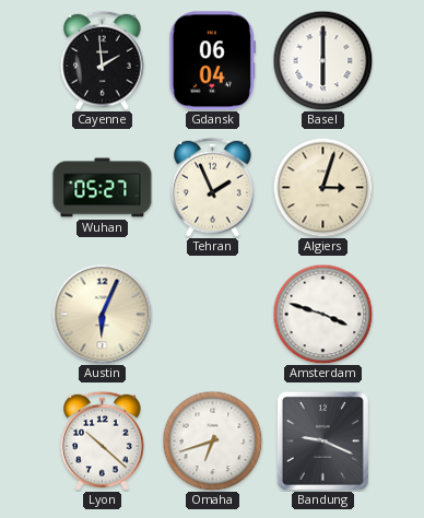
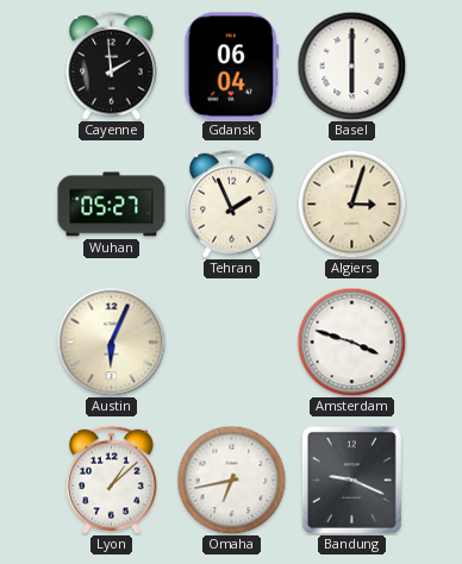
Lyon: 10:22 -> 1:08
Omaha: 6:42 -> 6:43
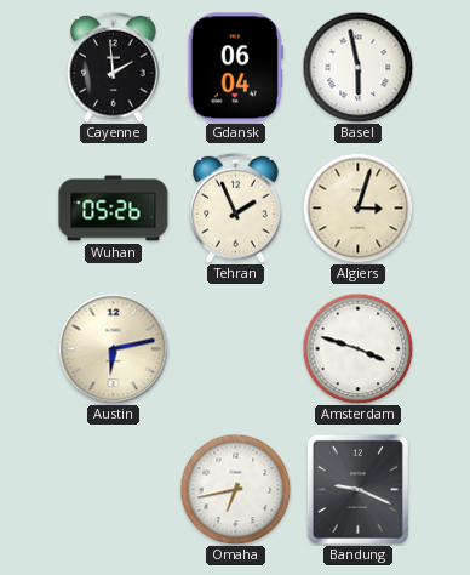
Basel: 6:00 -> 5:58
Wuhan: 05:27 -> 05:26
Austin: 6:04 -> 6:13
Lyon: 1:08 -> none
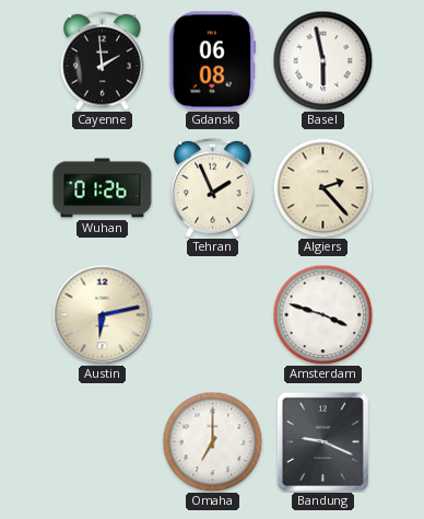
Gdansk: 06:04 -> 06:08
Wuhan: 05:26 -> 01:26
Algiers: 3:03 -> 2:23
Omaha: 6:43 -> 7:00
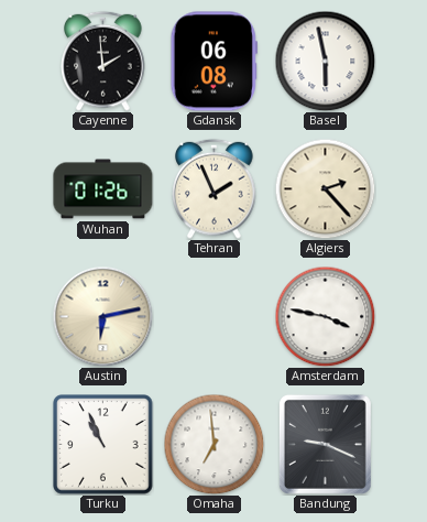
Amsterdam: 3:48 -> 3:47
Turku: none -> 10:56
Omaha: 7:00 -> 6:59
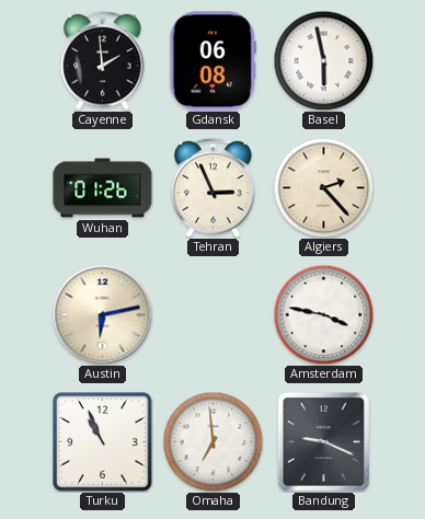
Tehran: 1:56 -> 2:56
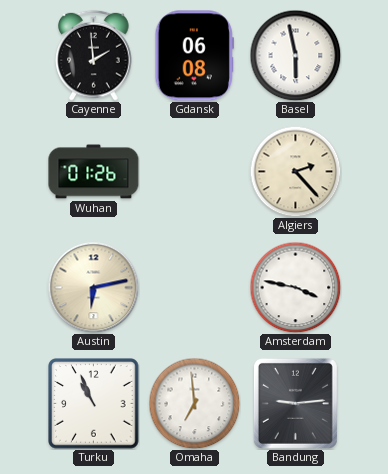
Tehran: 2:56 -> none
Bandung: 9:19 -> 9:14
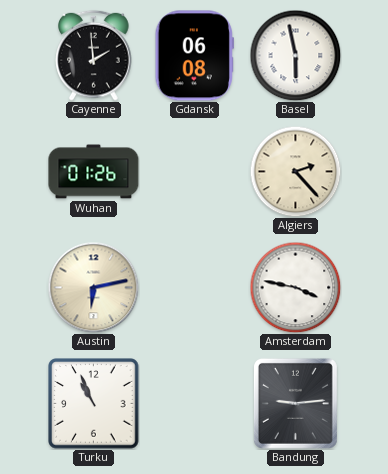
Omaha: 6:59 -> none
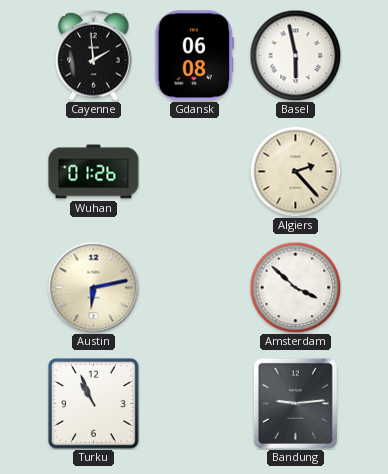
Amsterdam: 3:47 -> 3:52
